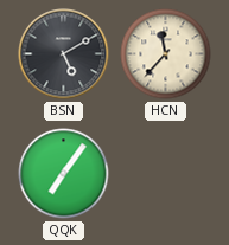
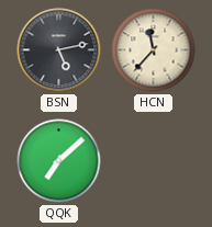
BSN: 5:10 -> 5:13
QQK: 7:06 -> 7:08
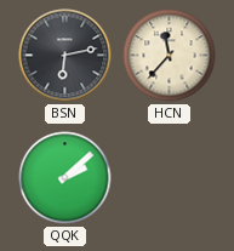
BSN: 5:13 -> 6:13
QQK: 7:08 -> 2:08
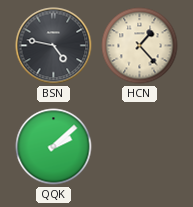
BSN: 6:13 -> 4:47
HCN: 11:37 -> 1:23
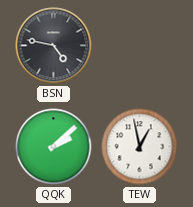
HCN: 1:23 -> none
TEW: none -> 12:58
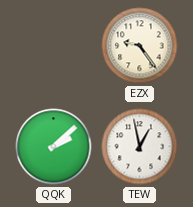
BSN: 4:47 -> none
EZX: none -> 9:24
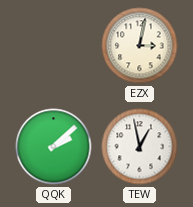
EZX: 9:24 -> 3:02
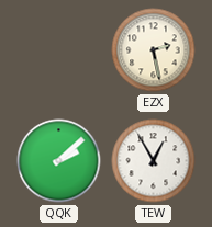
EZX: 3:02 -> 2:28
TEW: 12:58 -> 12:55
